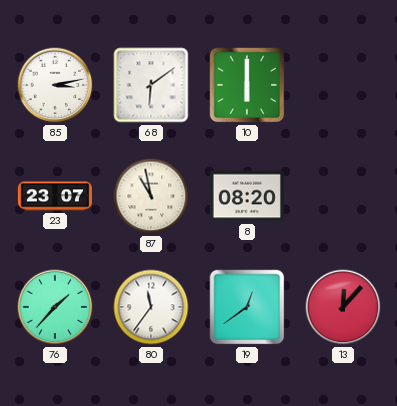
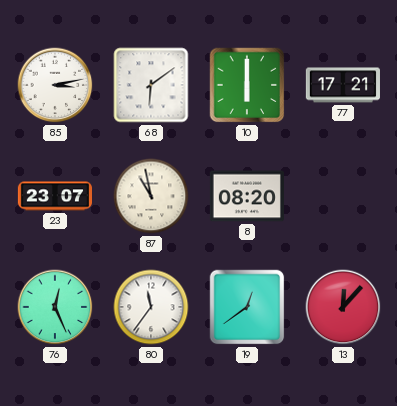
77: none -> 17:21
76: 1:37 -> 12:26
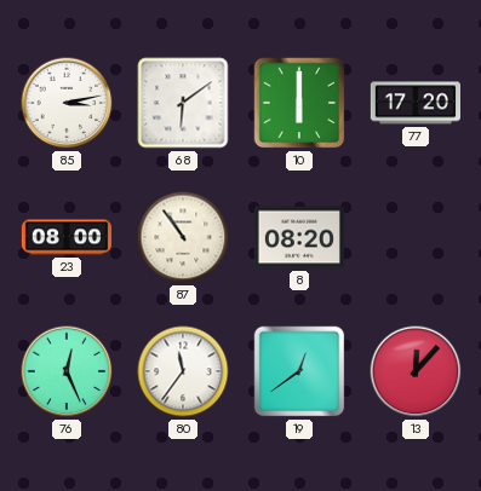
77: 17:21 -> 17:20
23: 23:07 -> 08:00
87: 10:58 -> 10:54
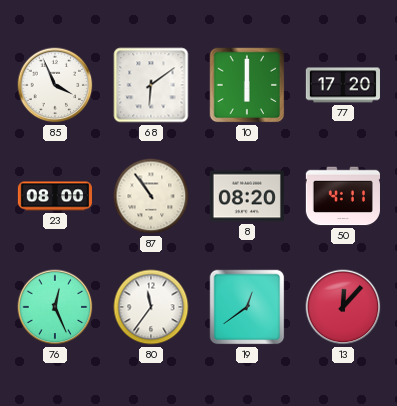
85: 3:13 -> 3:56
50: none -> 4:11
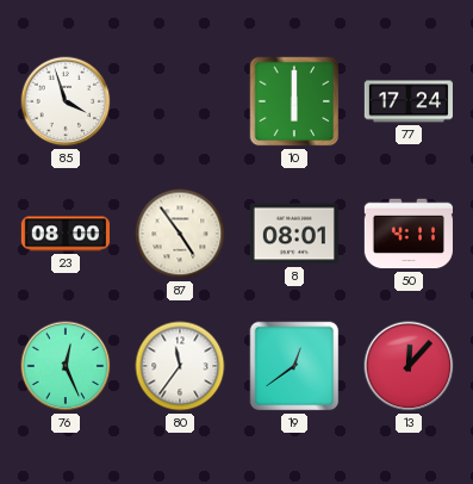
85: 3:56 -> 3:57
68: 6:09 -> none
77: 17:20 -> 17:24
87: 10:54 -> 4:54
8: 08:20 -> 08:01
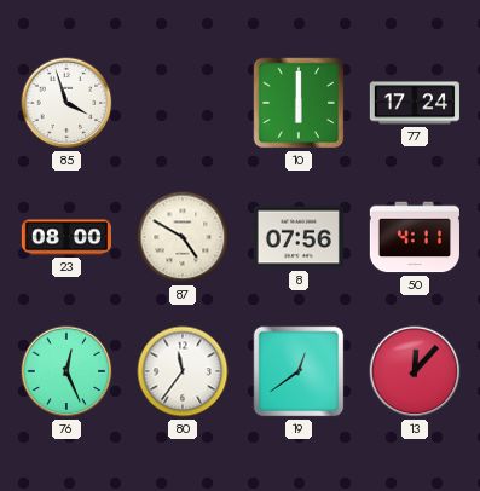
87: 4:54 -> 4:50
8: 08:01 -> 07:56
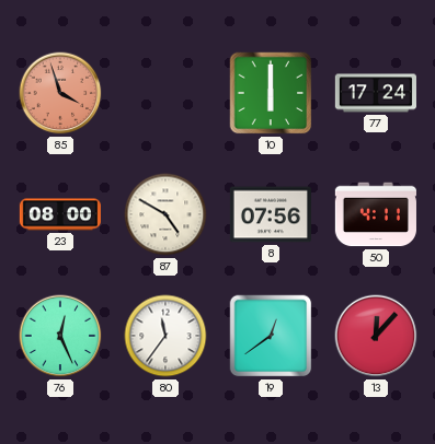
85 dial: white -> salmon
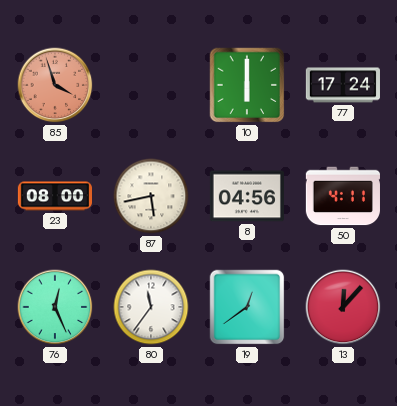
87: 4:50 -> 5:43
8: 07:56 -> 04:56
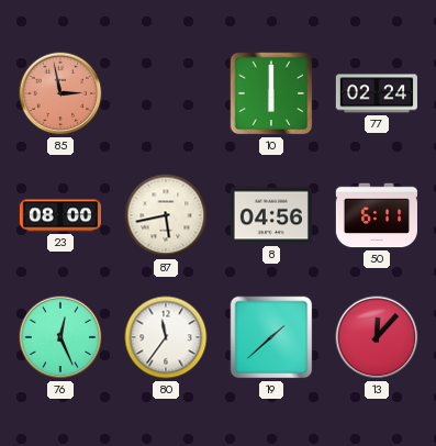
85: 3:57 -> 2:58
77: 17:24 -> 02:24
50: 4:11 -> 6:11
19: 12:39 -> 1:38
